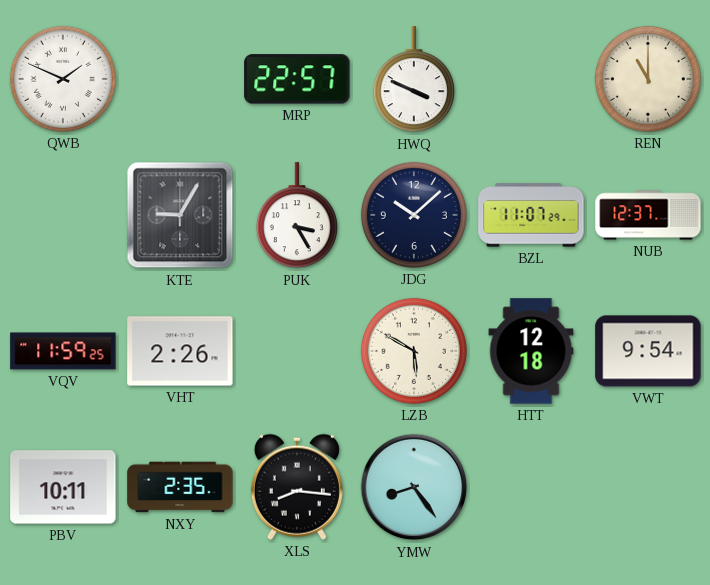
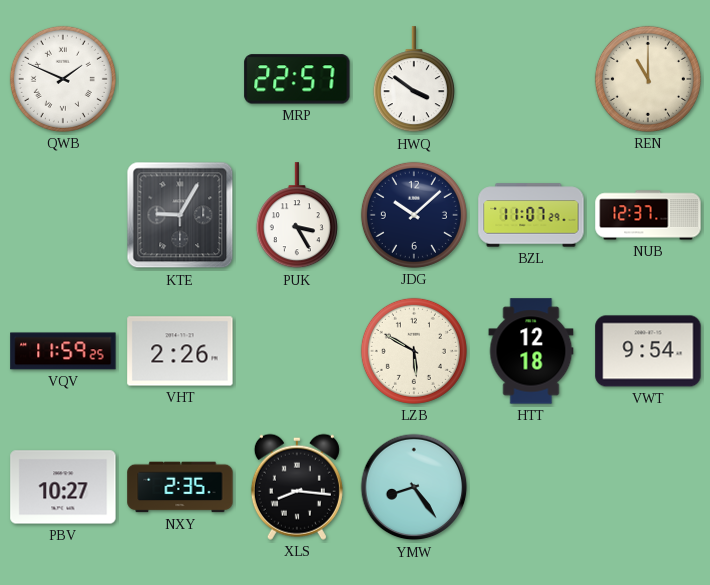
HWQ: 3:49 -> 3:51
PBV: 10:11 -> 10:27
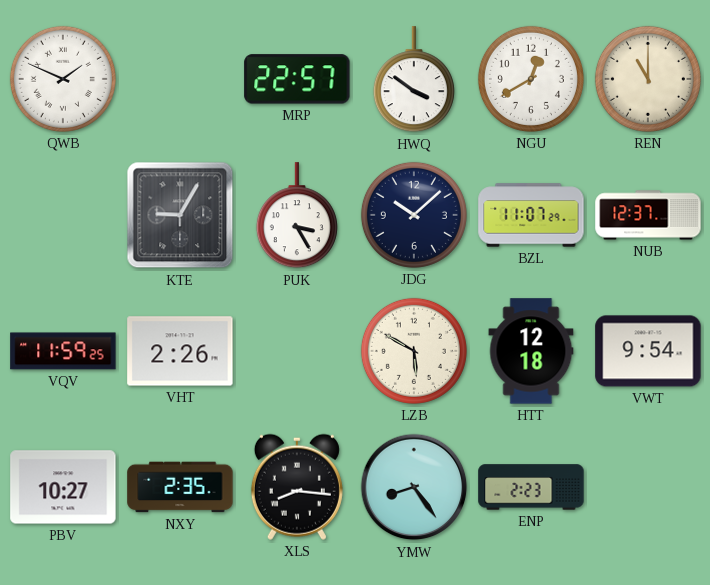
NGU: none -> 12:40
ENP: none -> 2:23
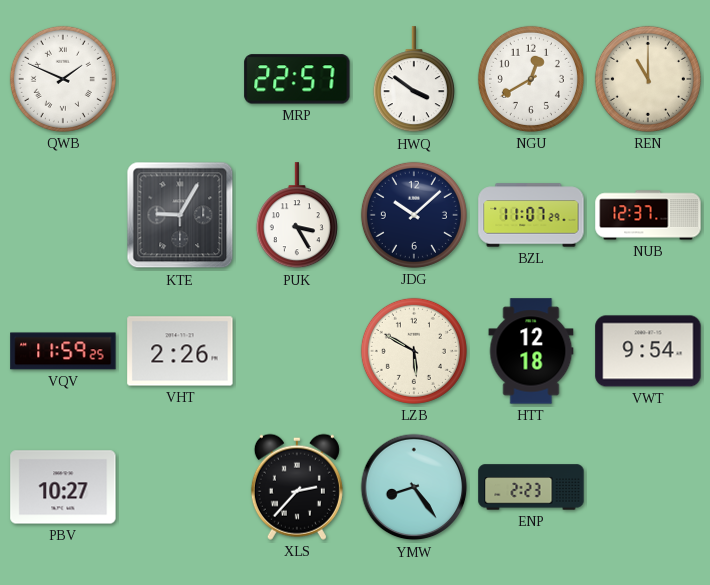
NXY: 2:35 -> none
XLS: 8:16 -> 2:37
